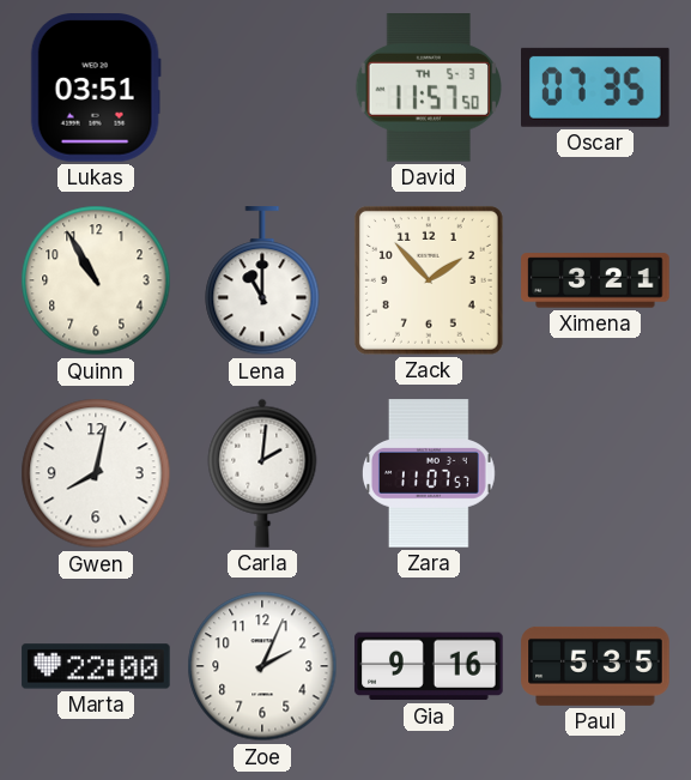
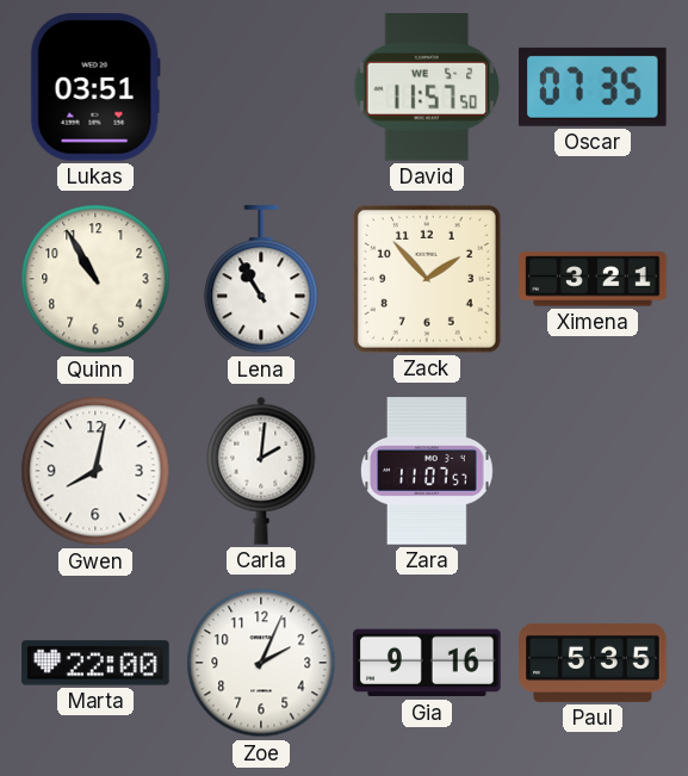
David date: TH 5-3 -> WE 5-2
Lena: 11:00 -> 10:55
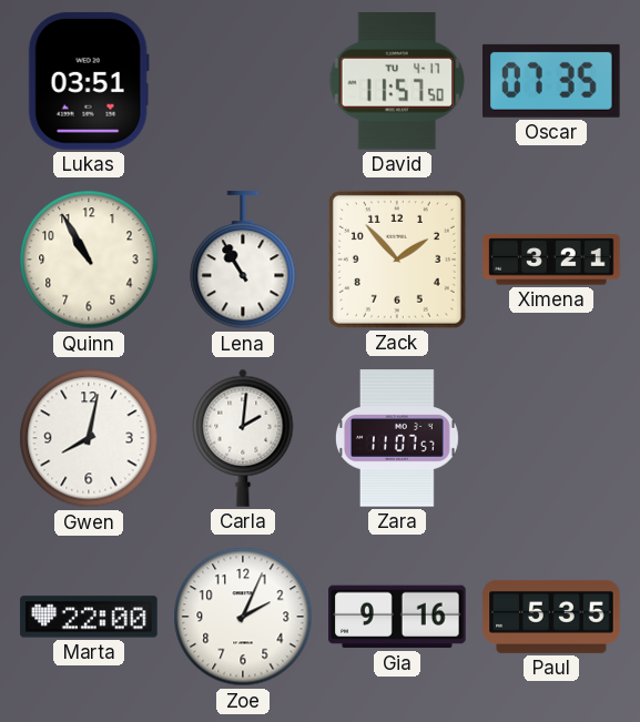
David date: WE 5-2 -> TU 4-17
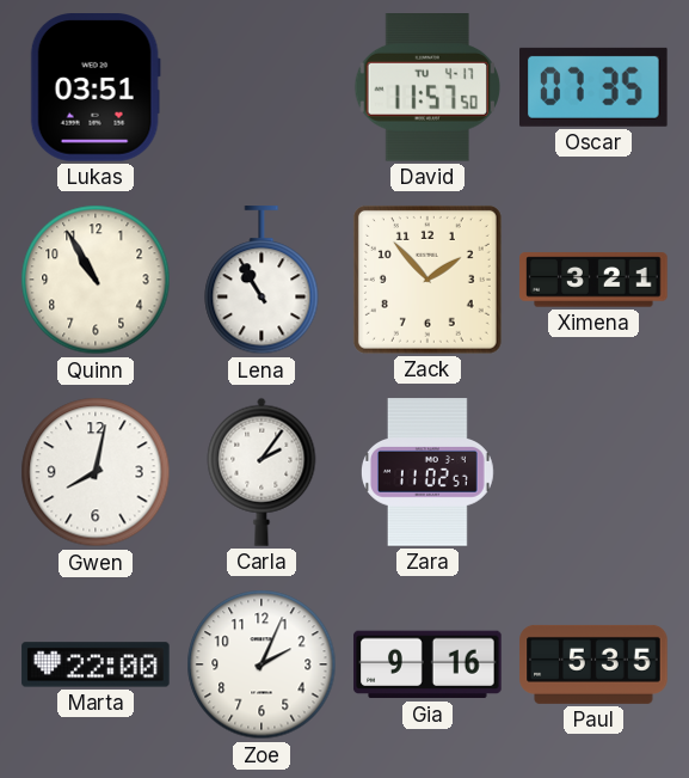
Carla: 2:01 -> 2:06
Zara: 11:07 -> 11:02
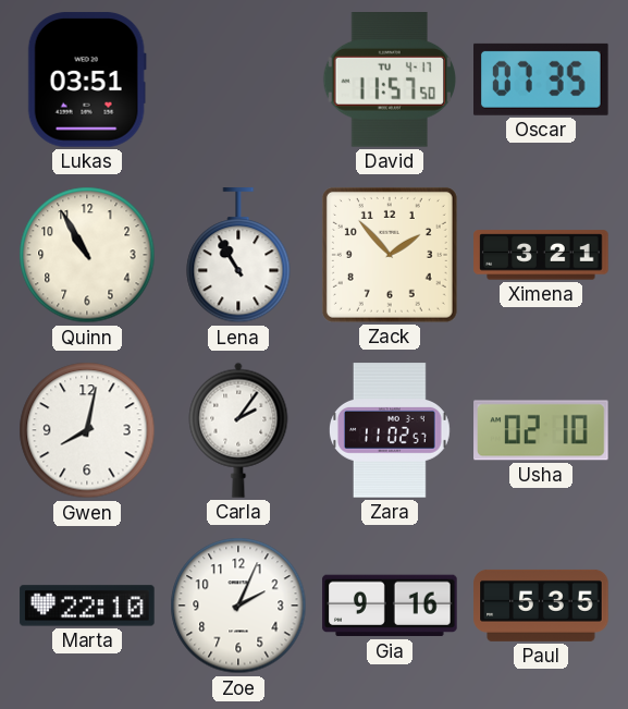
Usha: none -> 02:10
Marta: 22:00 -> 22:10
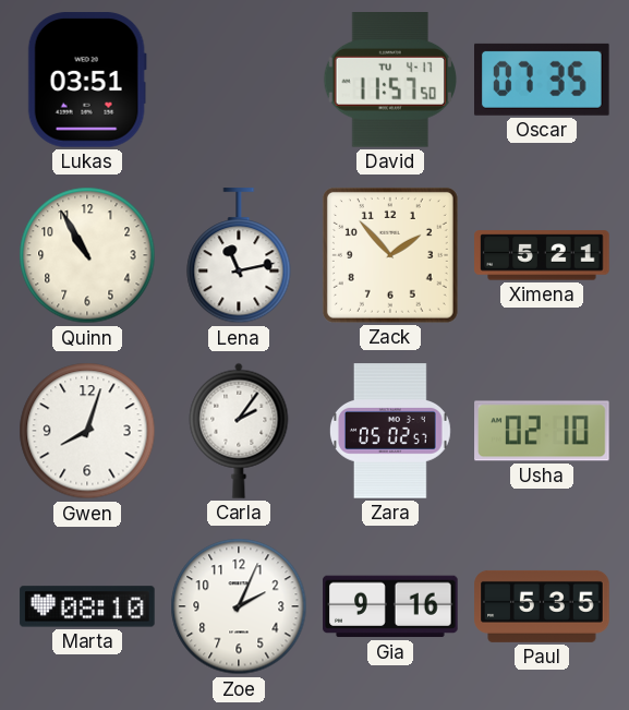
Lena: 10:55 -> 11:13
Ximena: 3:21 -> 5:21
Gwen: 8:02 -> 8:03
Zara: 11:02 -> 05:02
Marta: 22:10 -> 08:10
